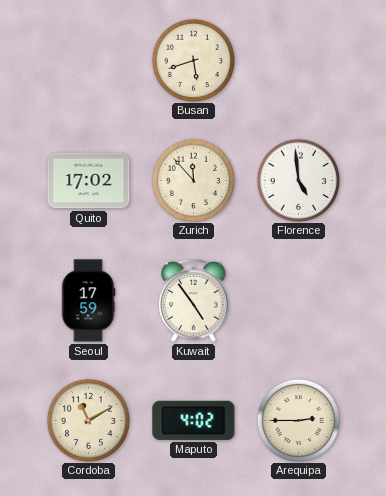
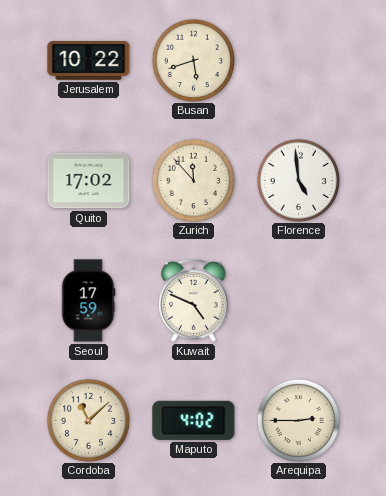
Jerusalem: none -> 10:22
Kuwait: 4:54 -> 4:49
Cordoba: 11:10 -> 11:08
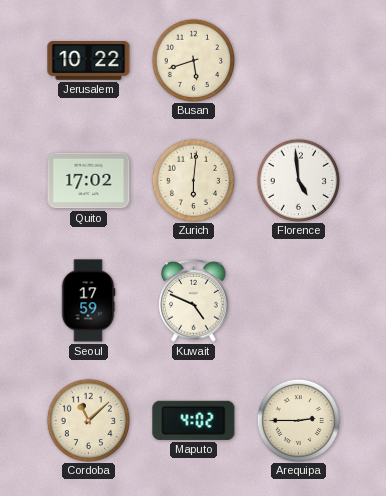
Zurich: 11:53 -> 6:01
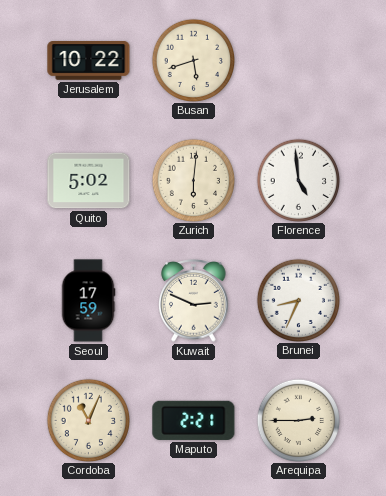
Quito: 17:02 -> 5:02
Kuwait: 4:49 -> 2:49
Brunei: none -> 8:34
Cordoba: 11:08 -> 11:04
Maputo: 4:02 -> 2:21
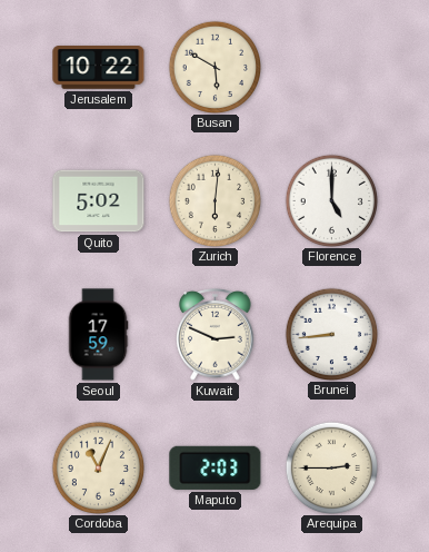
Busan: 5:42 -> 5:50
Florence: 4:59 -> 5:00
Brunei: 8:34 -> 8:44
Maputo: 2:21 -> 2:03
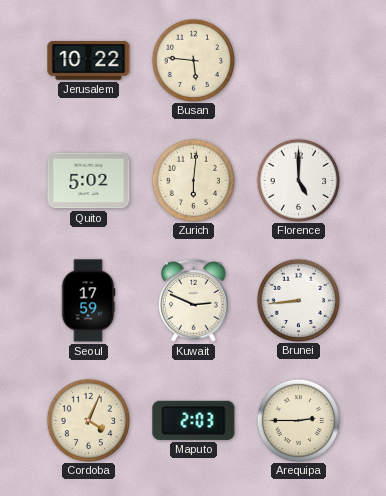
Busan: 5:50 -> 5:46
Cordoba: 11:04 -> 4:04
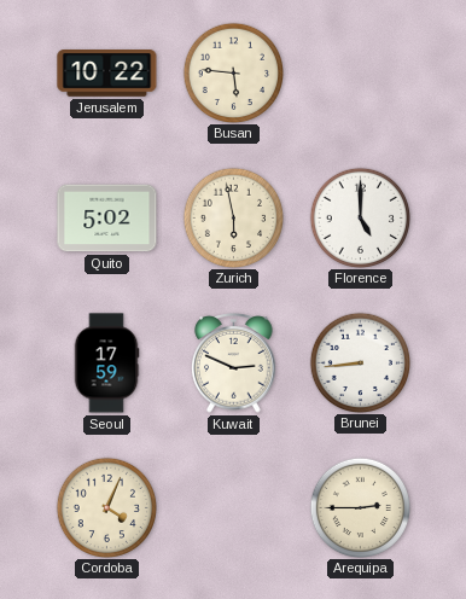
Zurich: 6:01 -> 5:58
Maputo: 2:03 -> none
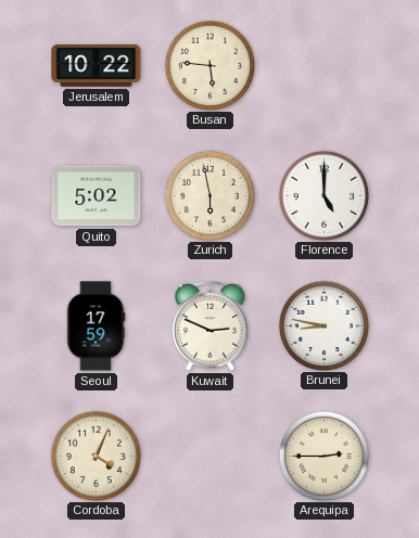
Brunei: 8:44 -> 8:47
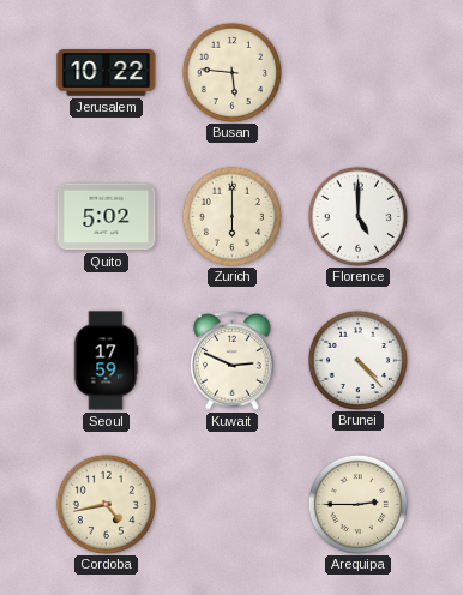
Zurich: 5:58 -> 6:00
Brunei: 8:47 -> 4:23
Cordoba: 4:04 -> 4:43
